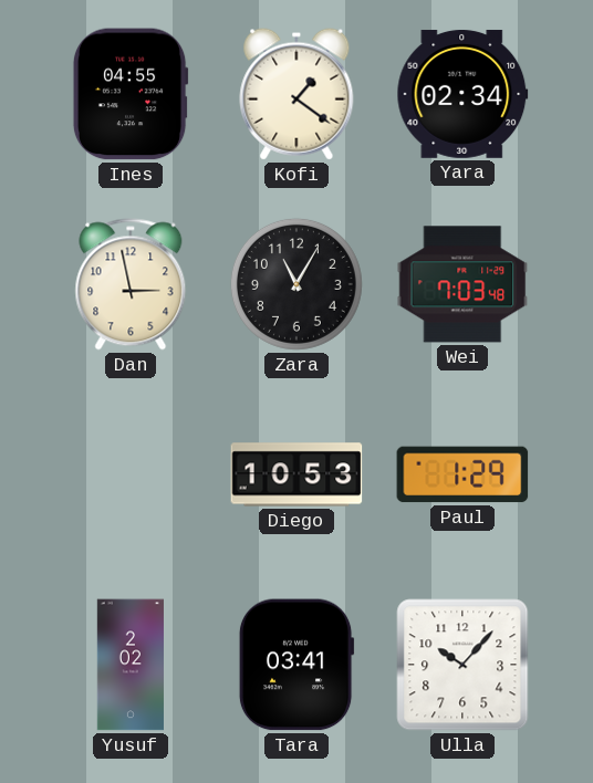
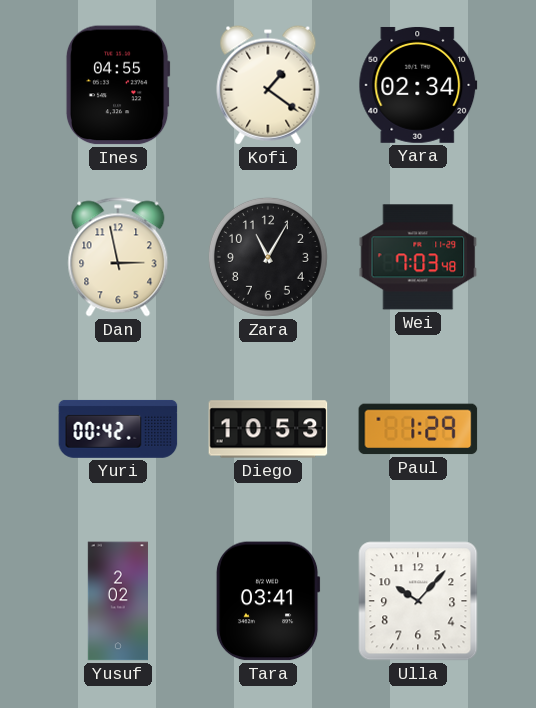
Yuri: none -> 00:42
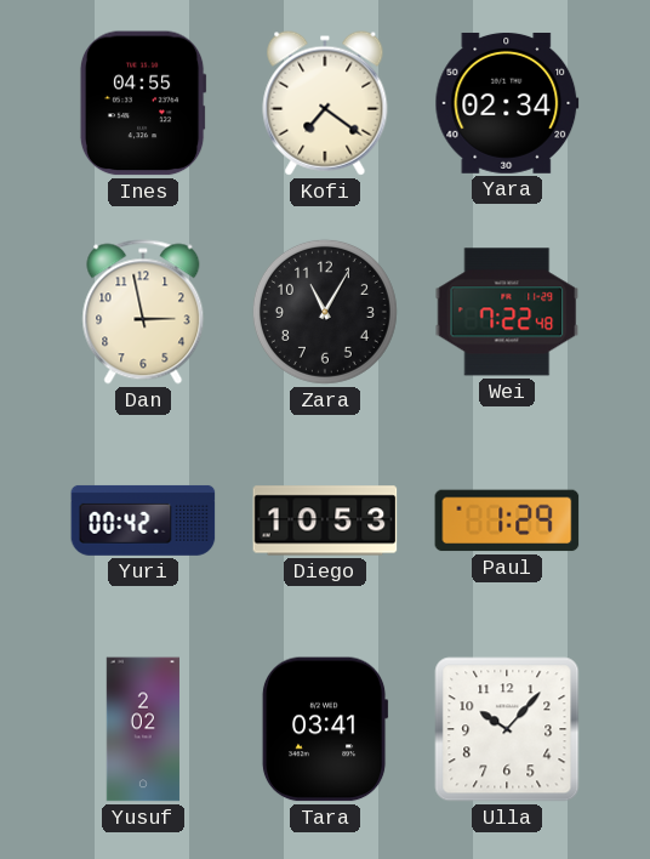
Kofi: 1:21 -> 7:21
Wei: 7:03 -> 7:22
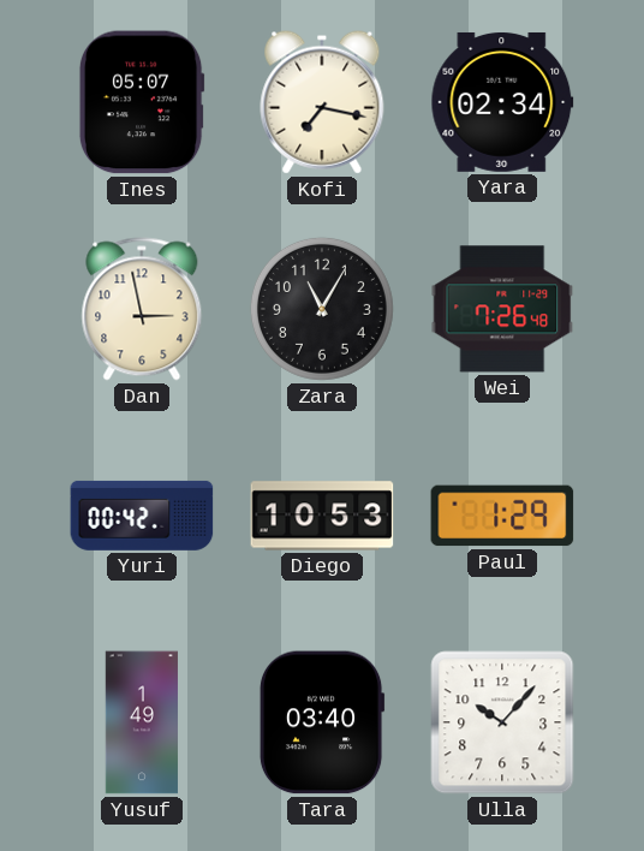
Ines: 04:55 -> 05:07
Kofi: 7:21 -> 7:17
Wei: 7:22 -> 7:26
Yusuf: 2:02 -> 1:49
Tara: 03:41 -> 03:40
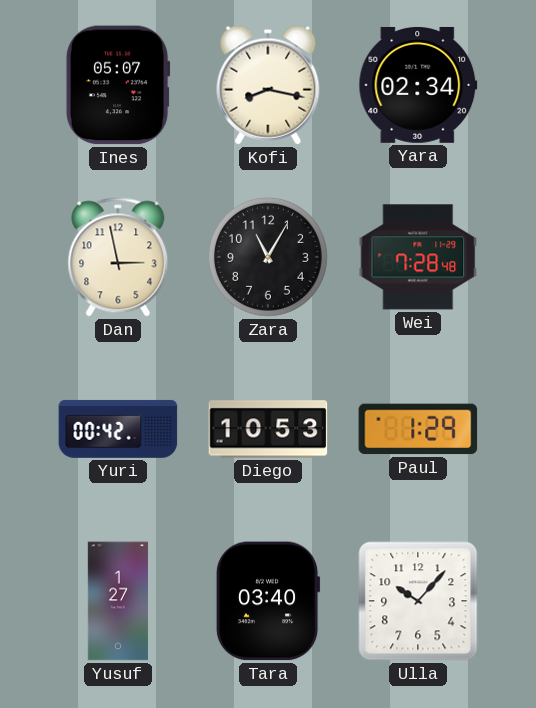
Kofi: 7:17 -> 8:17
Wei: 7:26 -> 7:28
Yusuf: 1:49 -> 1:27
